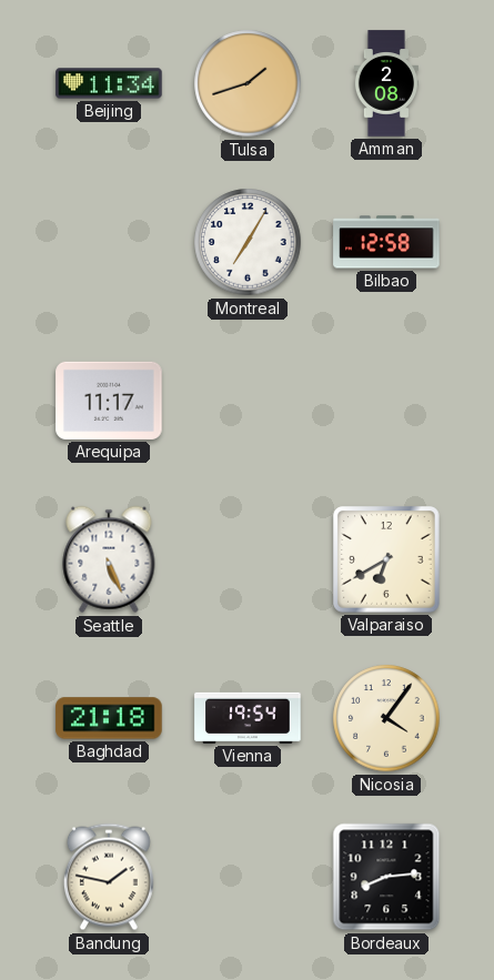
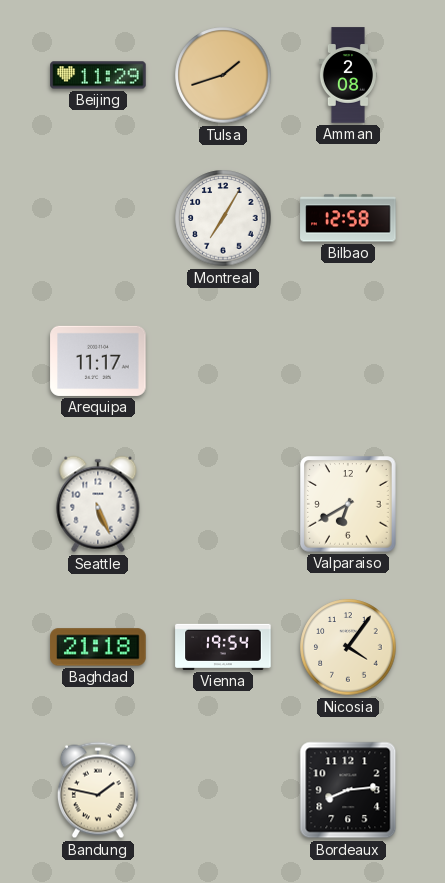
Beijing: 11:34 -> 11:29
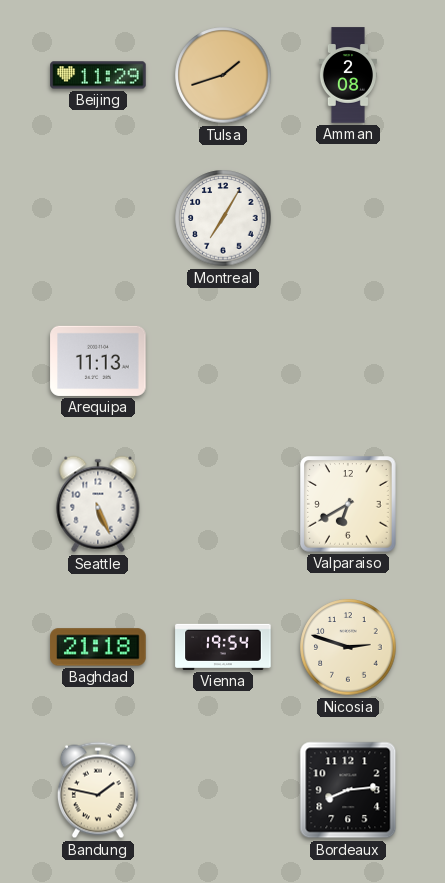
Bilbao: 12:58 -> none
Arequipa: 11:17 -> 11:13
Nicosia: 4:06 -> 2:48
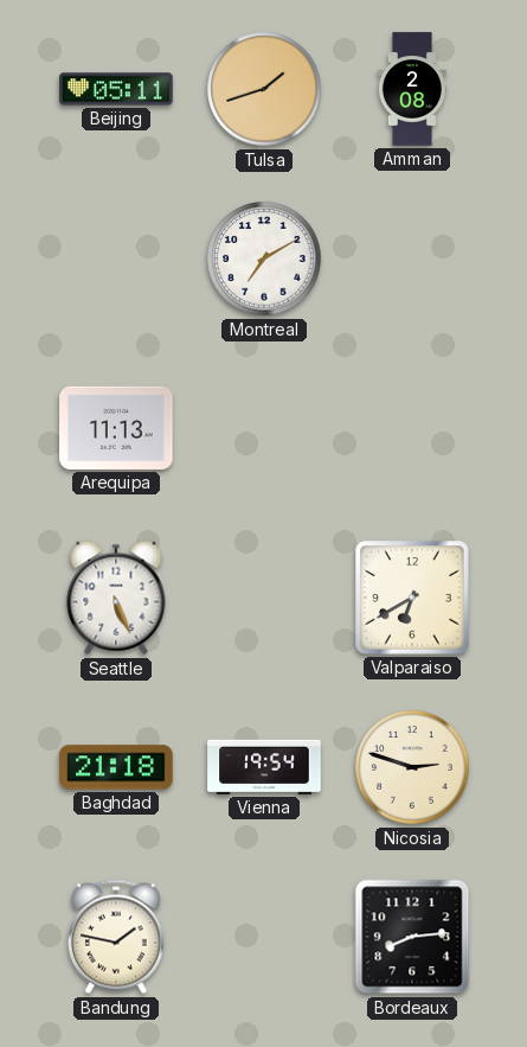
Beijing: 11:29 -> 05:11
Montreal: 7:05 -> 7:10
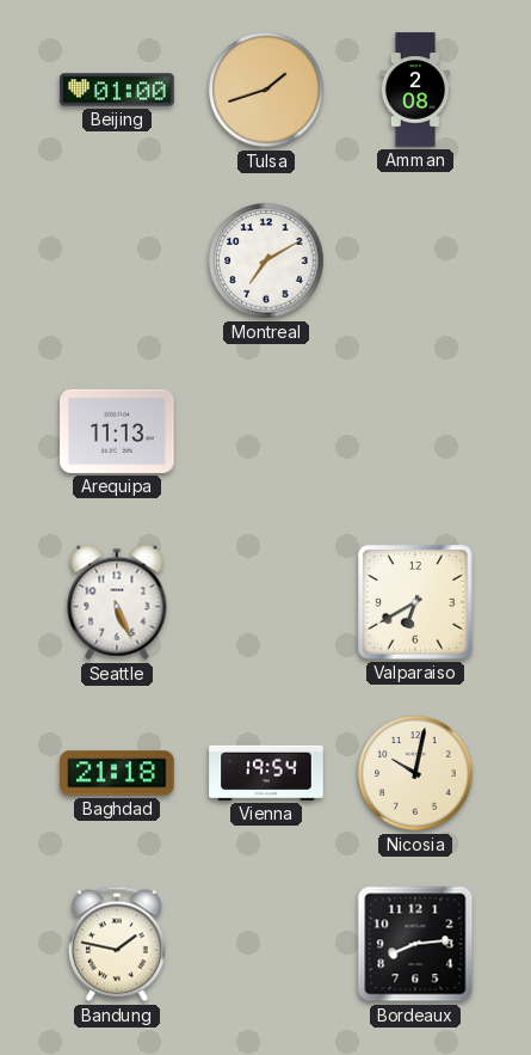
Beijing: 05:11 -> 01:00
Nicosia: 2:48 -> 10:02
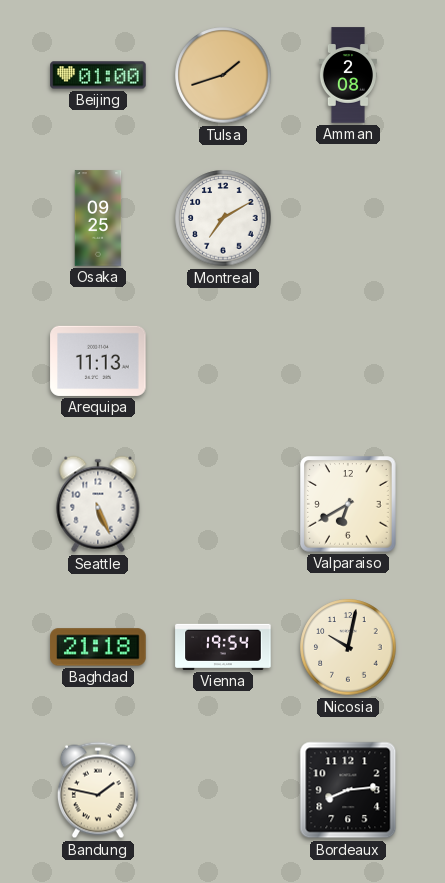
Osaka: none -> 09:25
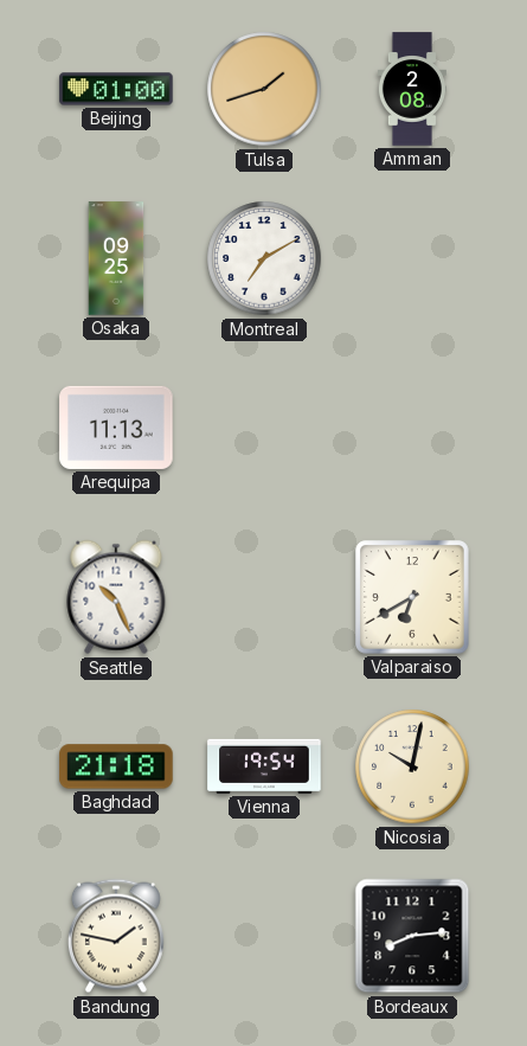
Seattle: 5:26 -> 10:26
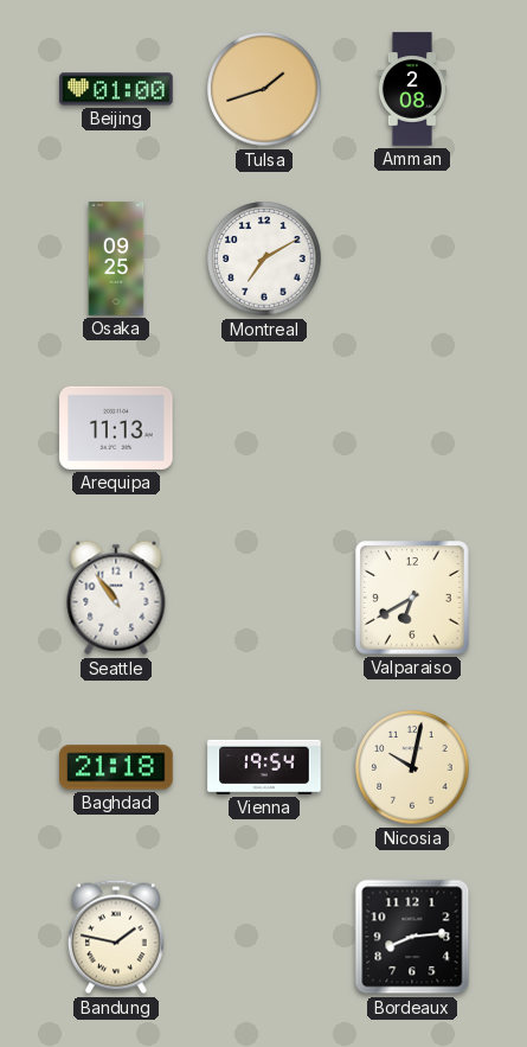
Seattle: 10:26 -> 10:54
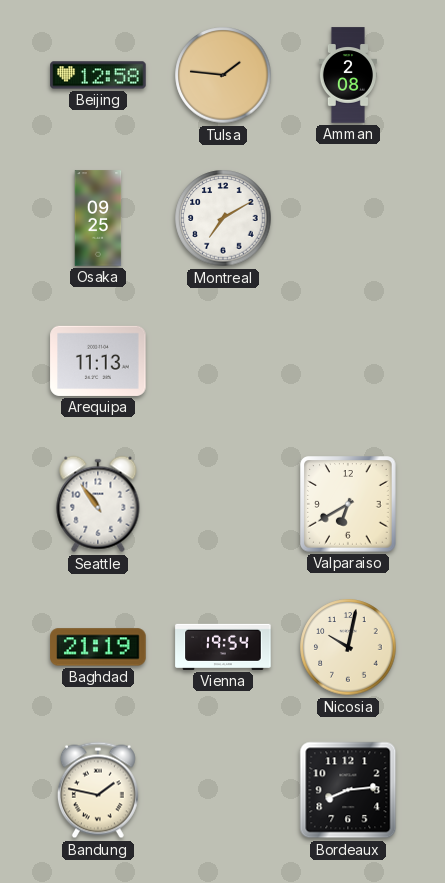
Beijing: 01:00 -> 12:58
Tulsa: 1:42 -> 1:46
Baghdad: 21:18 -> 21:19
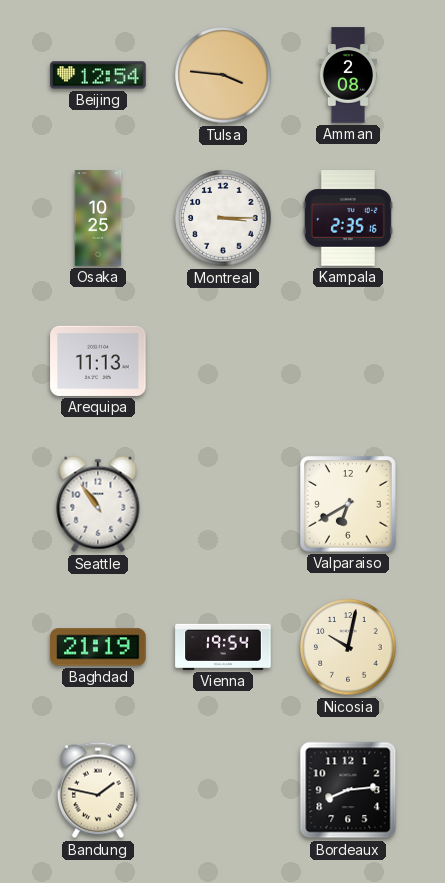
Beijing: 12:58 -> 12:54
Tulsa: 1:46 -> 3:46
Osaka: 09:25 -> 10:25
Montreal: 7:10 -> 3:15
Kampala: none -> 2:35
